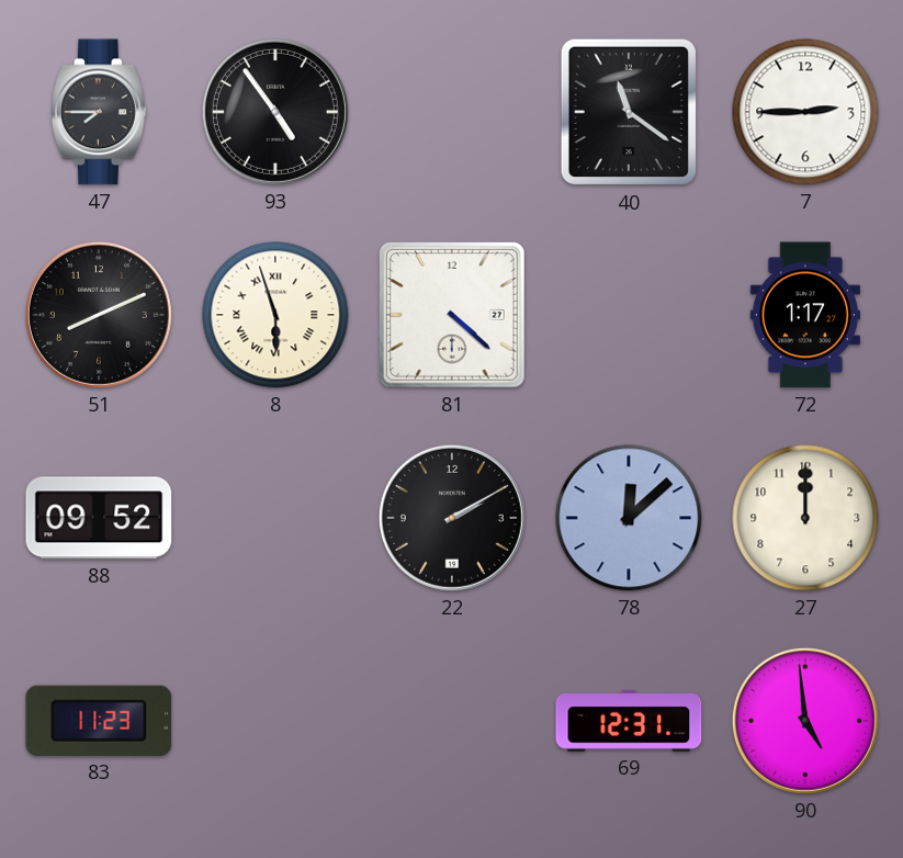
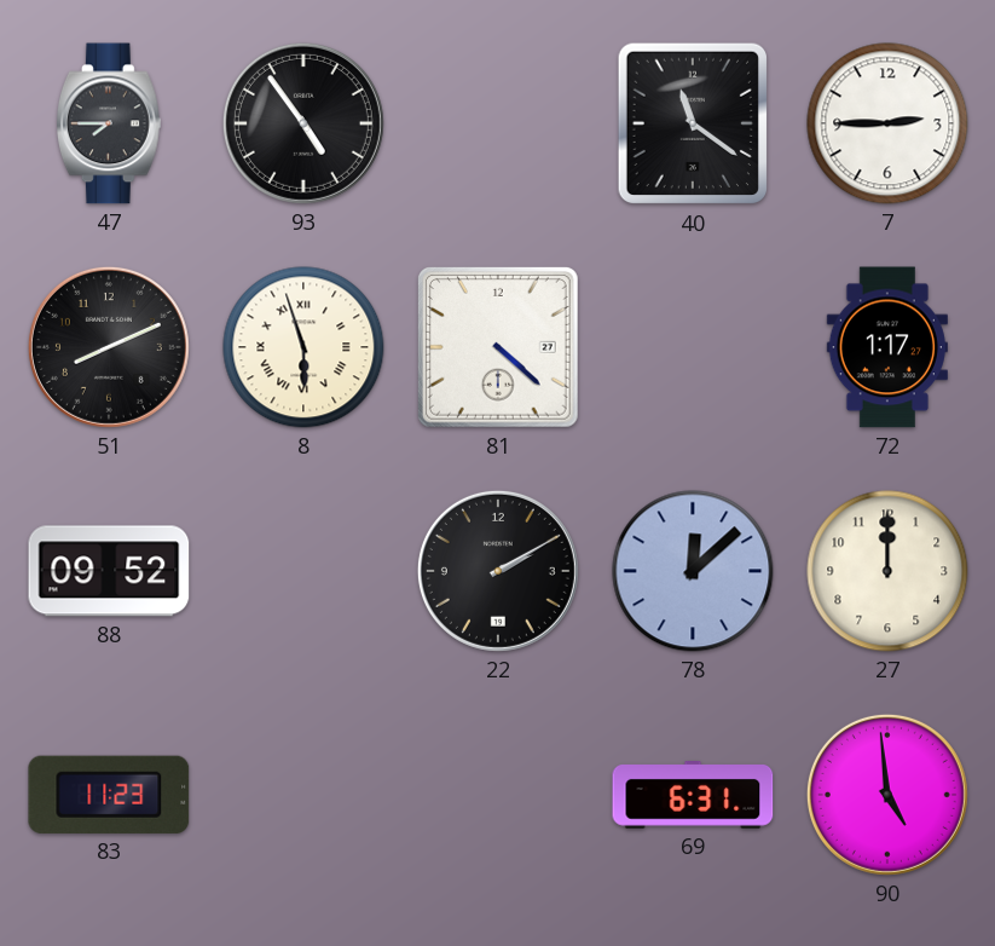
69: 12:31 -> 6:31
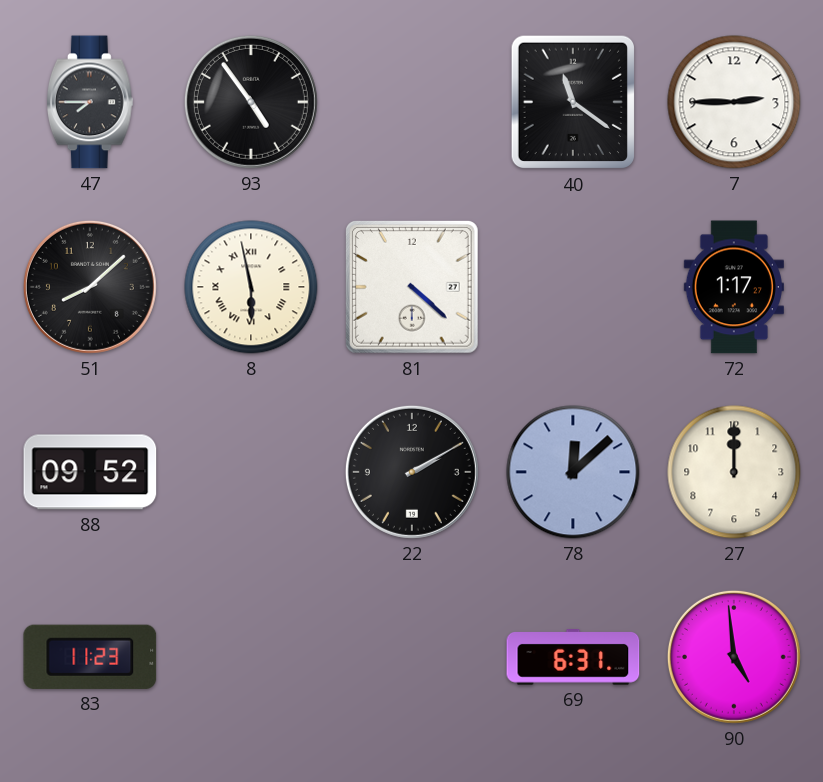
51: 8:11 -> 8:08
8: 5:57 -> 5:58
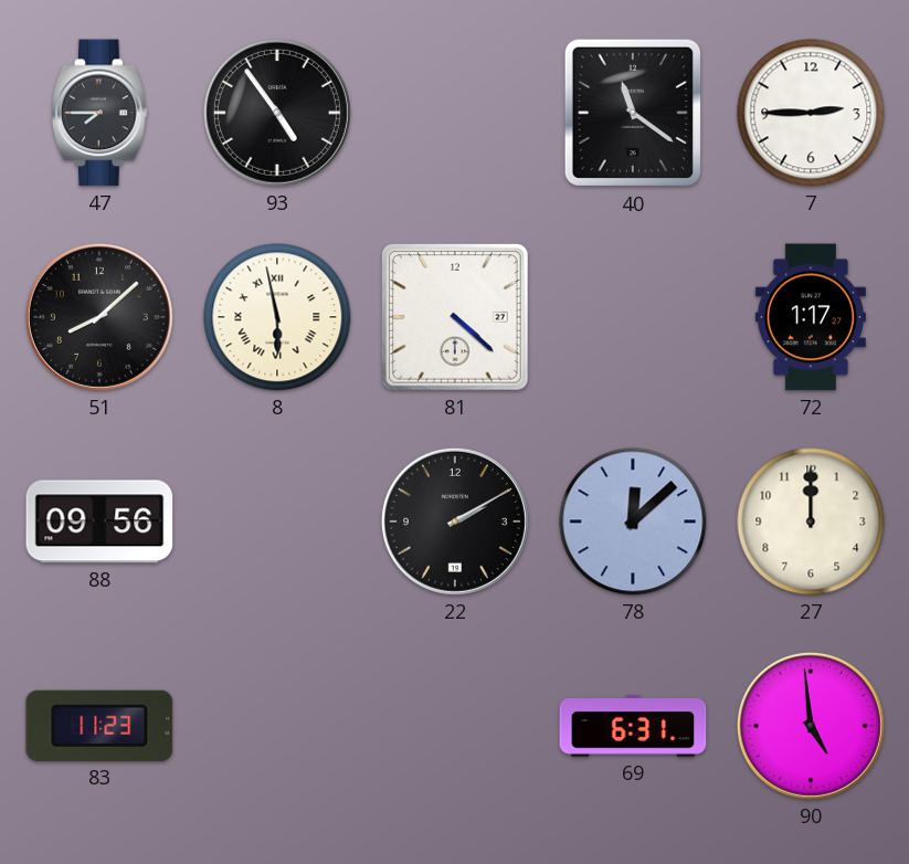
88: 09:52 -> 09:56
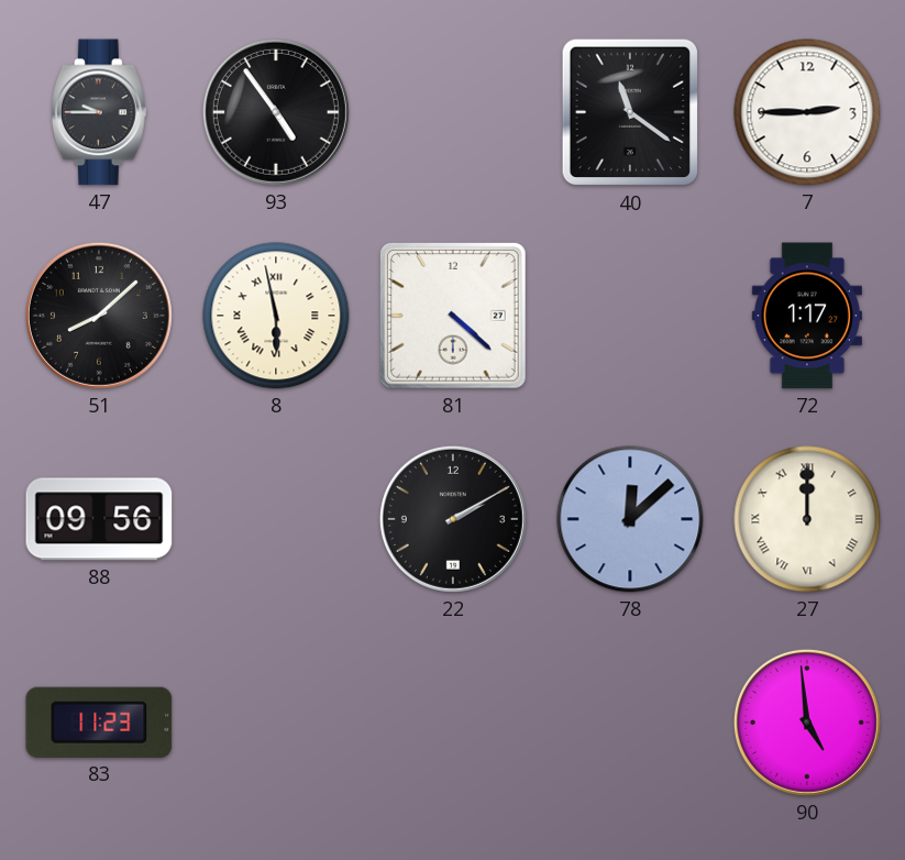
47: 7:45 -> 9:45
27 numerals: Arabic -> Roman
69: 6:31 -> none
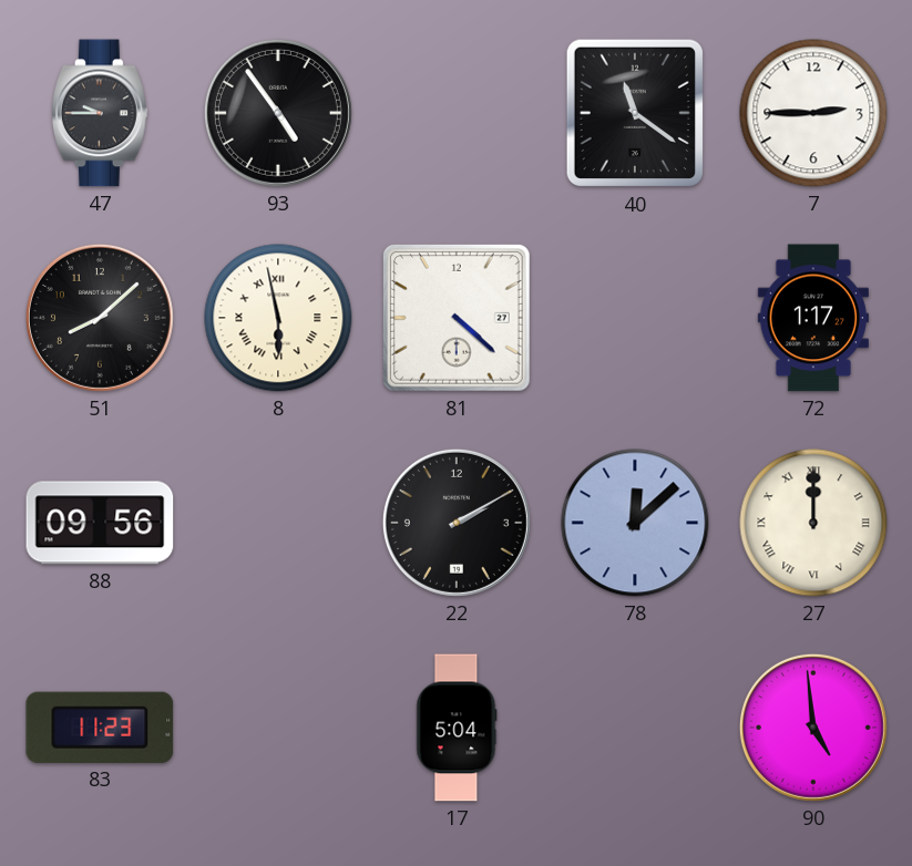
17: none -> 5:04
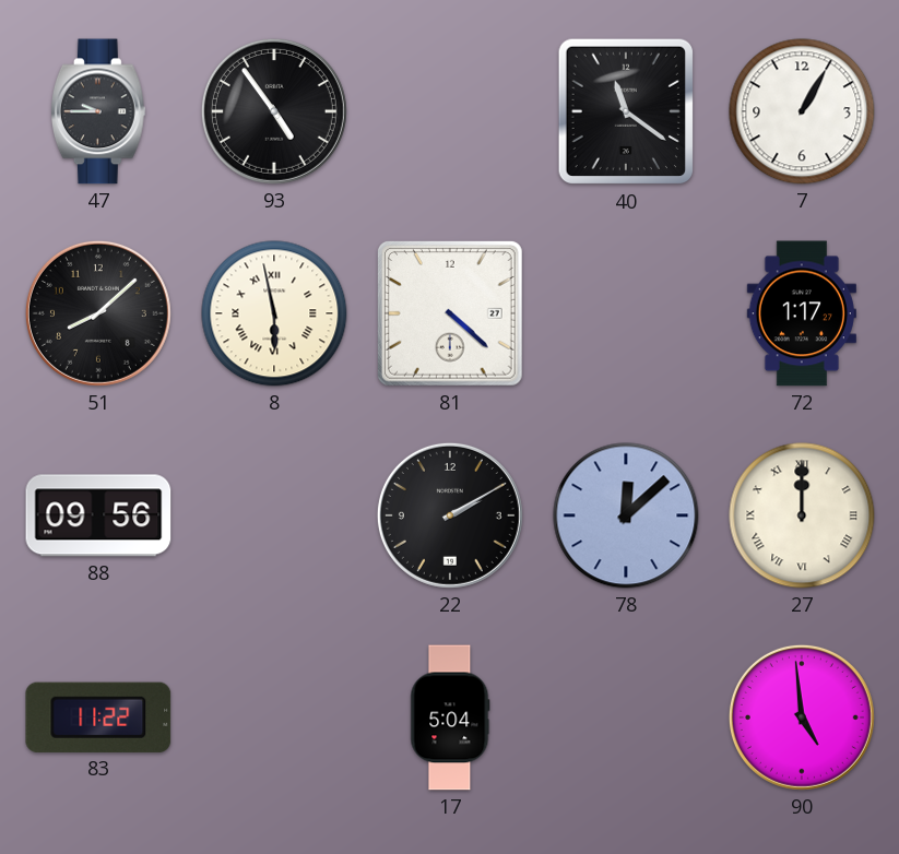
7: 2:45 -> 1:05
83: 11:23 -> 11:22
